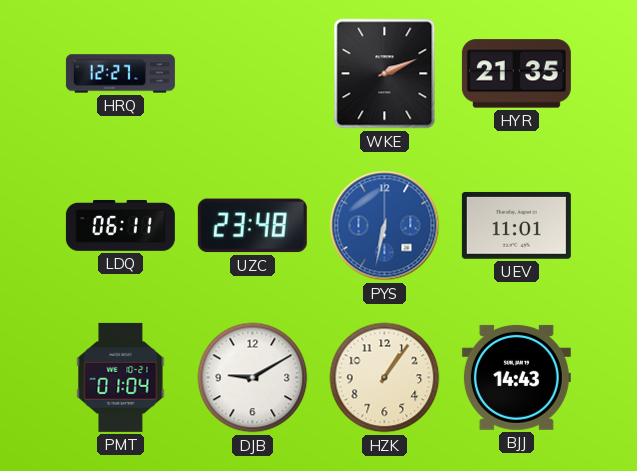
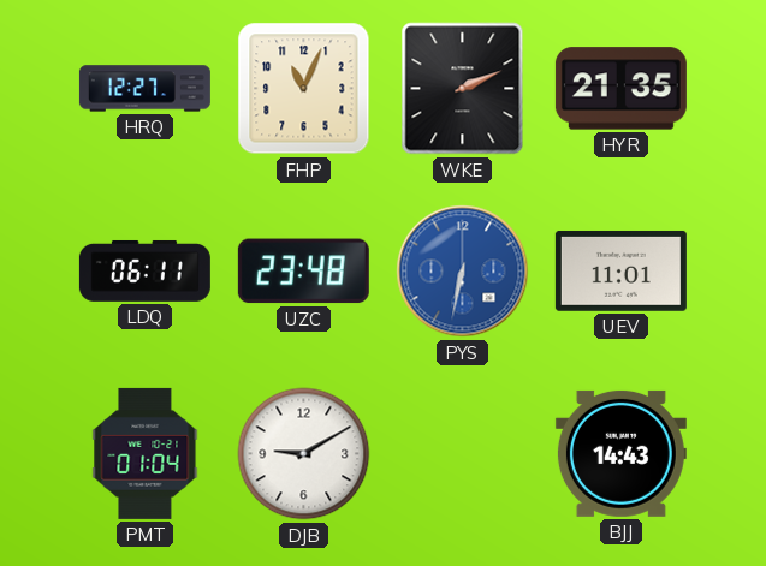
FHP: none -> 11:04
HZK: 1:06 -> none
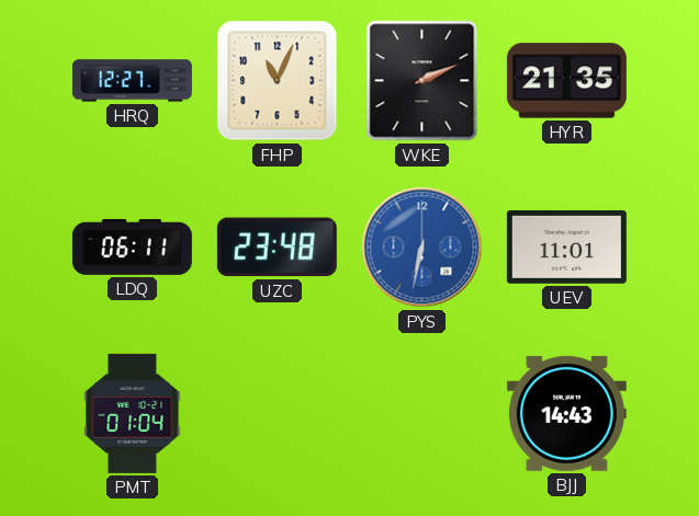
DJB: 9:10 -> none
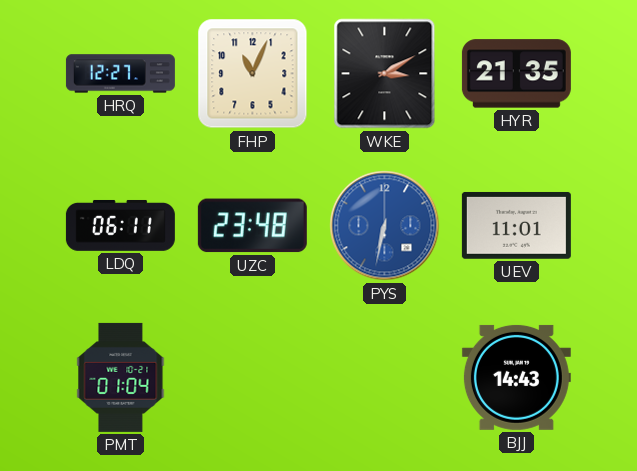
WKE: 2:11 -> 3:10
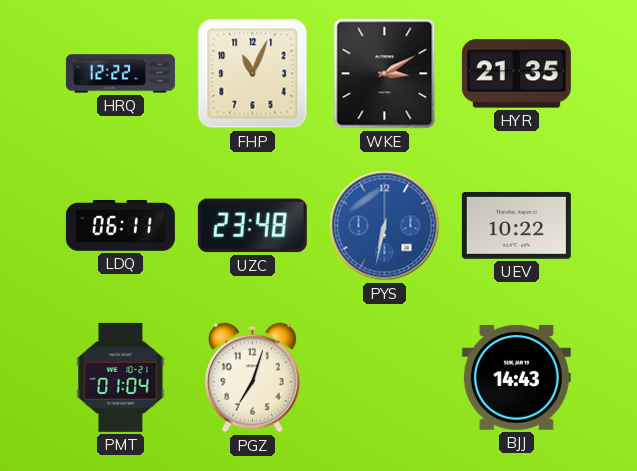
HRQ: 12:27 -> 12:22
UEV: 11:01 -> 10:22
PGZ: none -> 7:03
